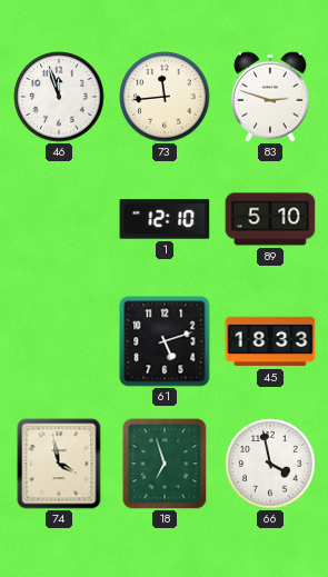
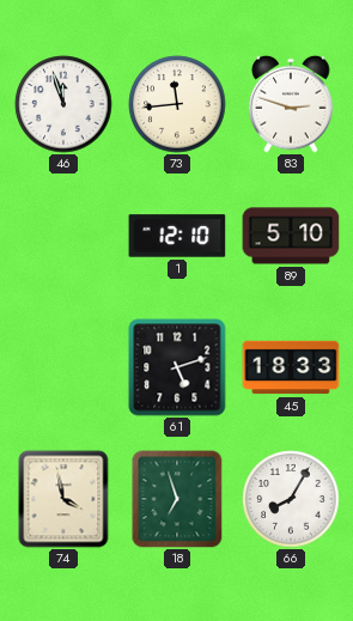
66: 3:58 -> 8:05
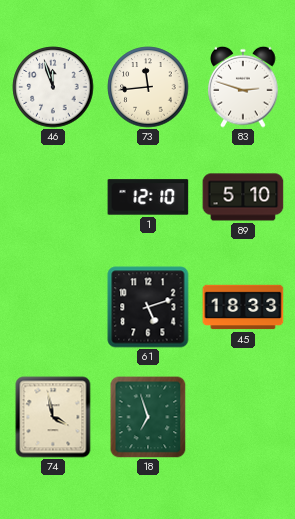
66: 8:05 -> none
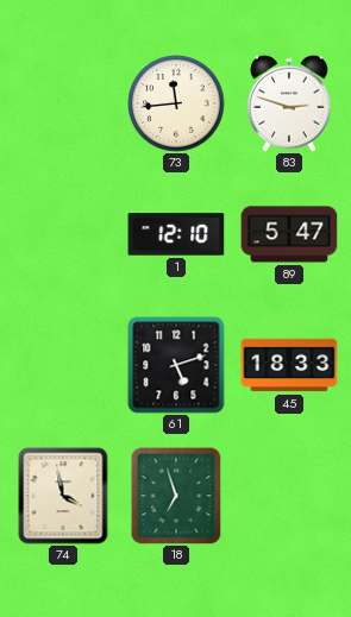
46: 11:57 -> none
89: 5:10 -> 5:47
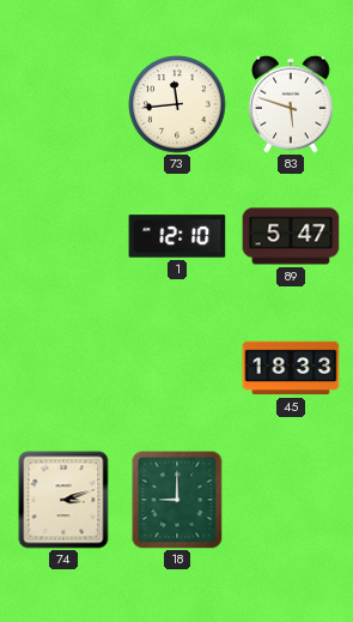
83: 2:48 -> 5:48
61: 5:12 -> none
74: 3:58 -> 3:12
18: 6:57 -> 9:00
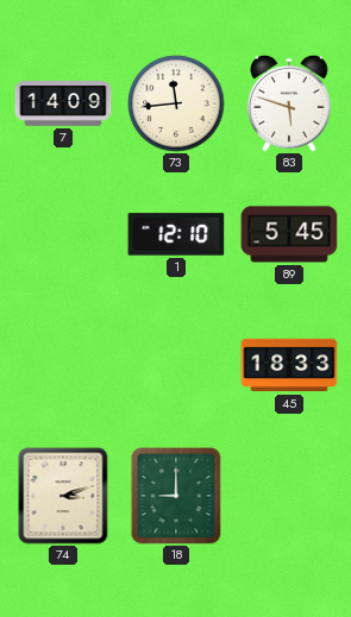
7: none -> 14:09
89: 5:47 -> 5:45
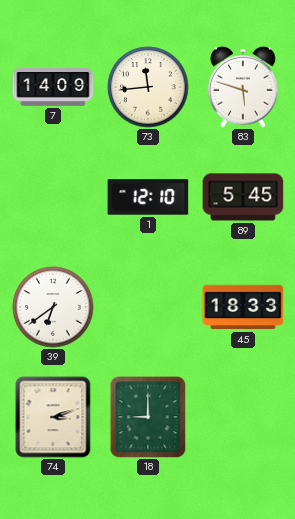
39: none -> 6:39
